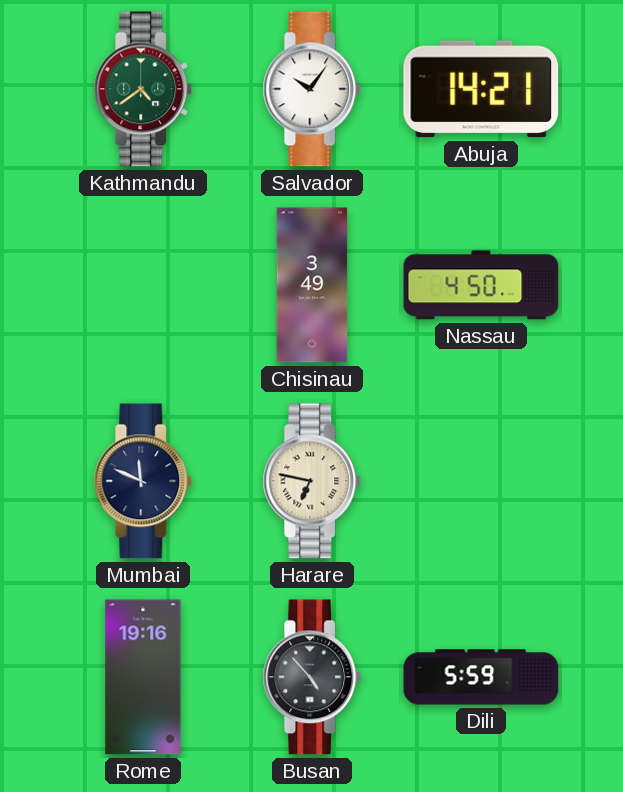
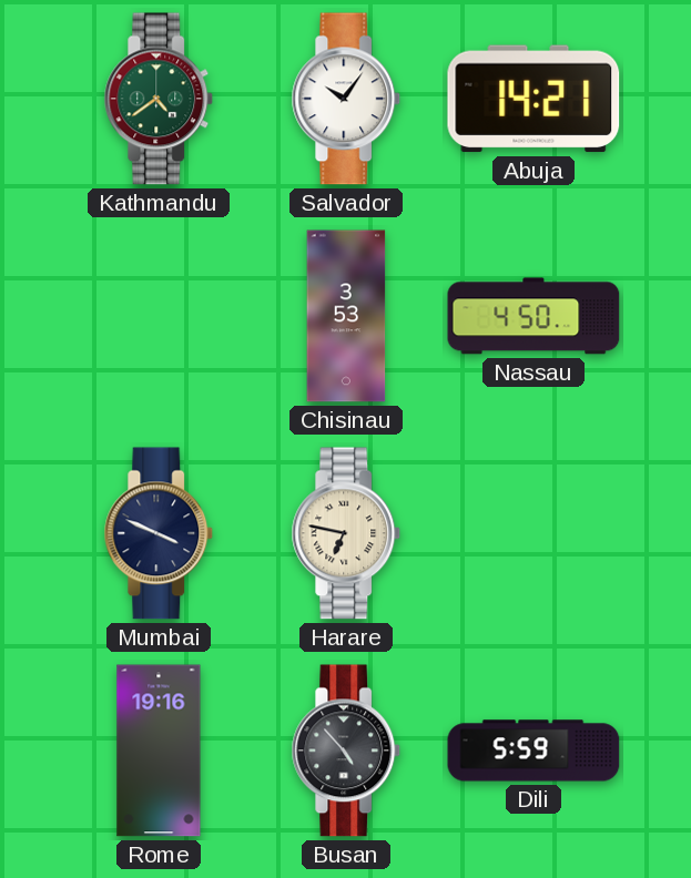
Chisinau: 3:49 -> 3:53
Mumbai: 11:49 -> 3:49
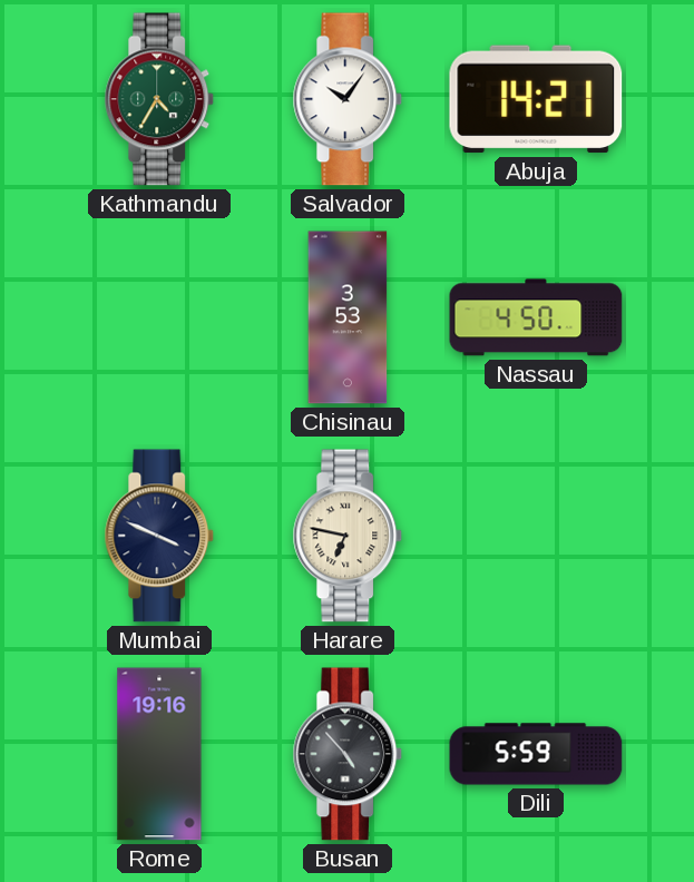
Kathmandu: 4:39 -> 4:35
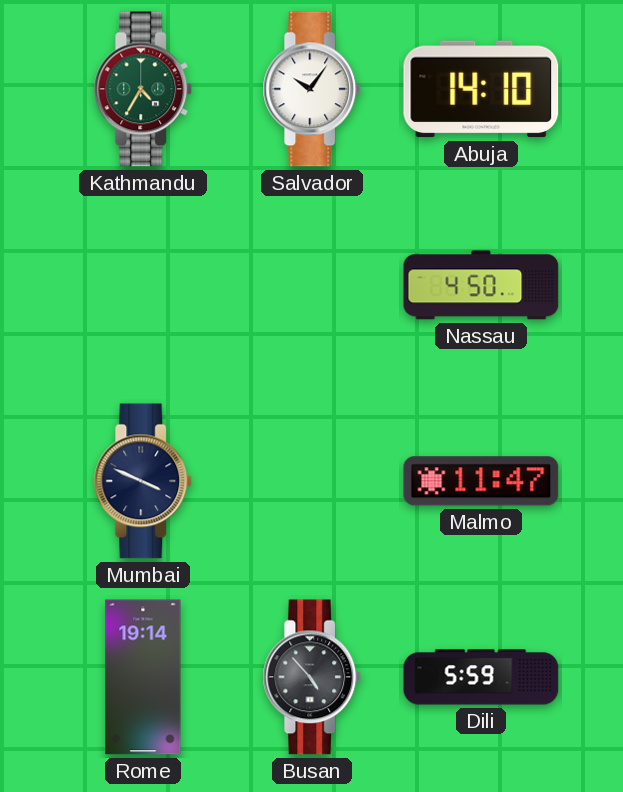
Abuja: 14:21 -> 14:10
Chisinau: 3:53 -> none
Harare: 6:47 -> none
Malmo: none -> 11:47
Rome: 19:16 -> 19:14
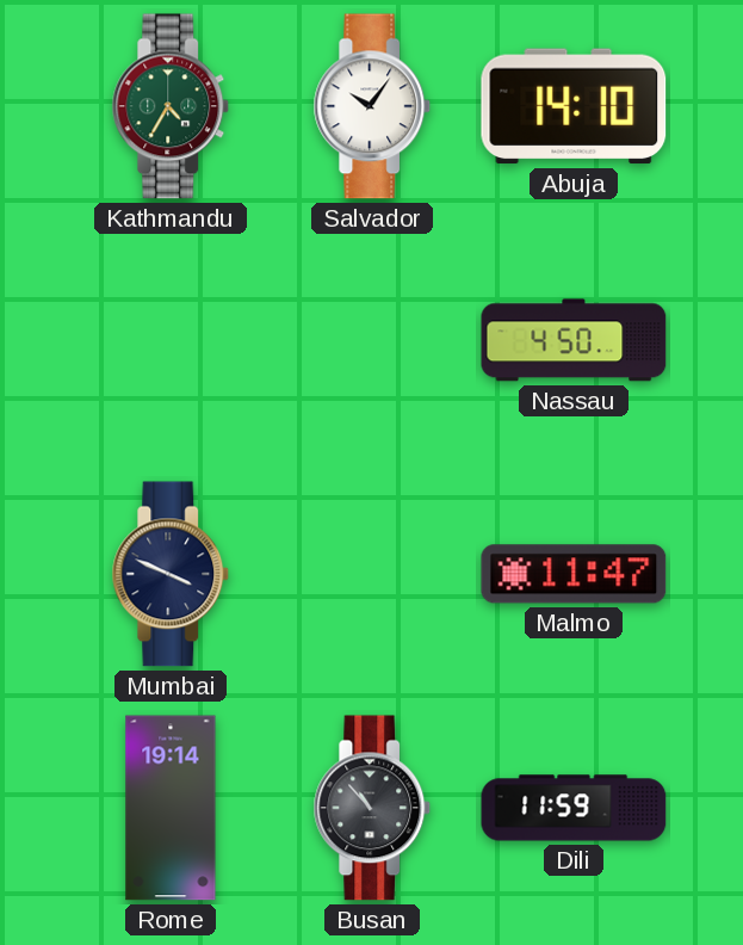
Busan: 4:53 -> 10:53
Dili: 5:59 -> 11:59
